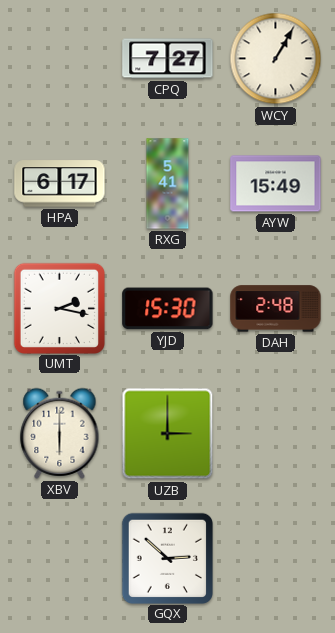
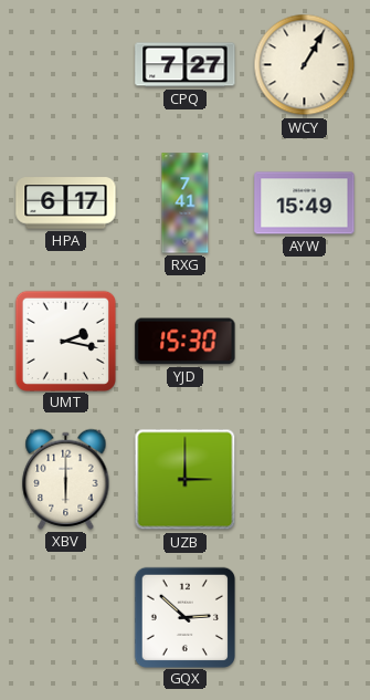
RXG: 5:41 -> 7:41
DAH: 2:48 -> none
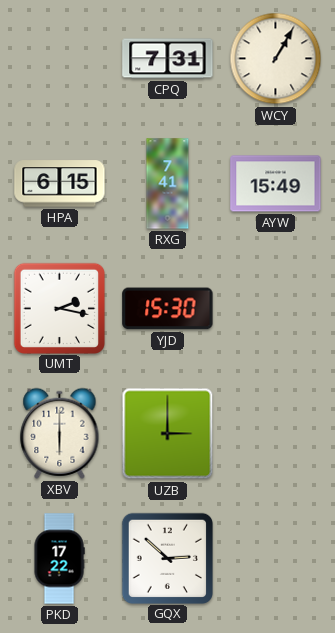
CPQ: 7:27 -> 7:31
HPA: 6:17 -> 6:15
PKD: none -> 17:22
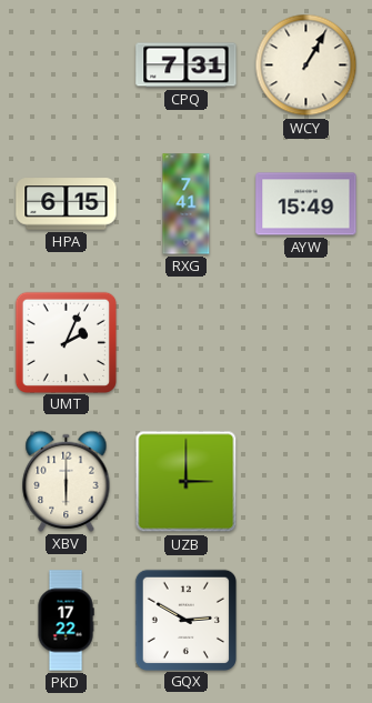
UMT: 2:17 -> 2:04
YJD: 15:30 -> none
GQX: 2:52 -> 2:50
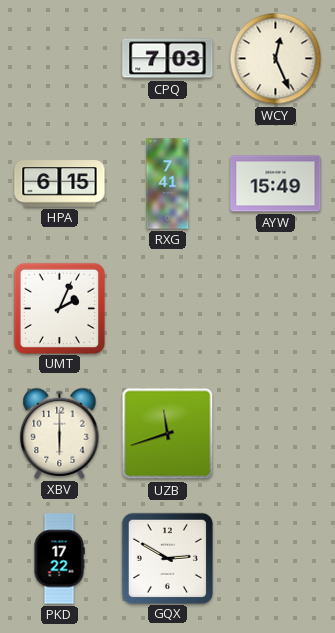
CPQ: 7:31 -> 7:03
WCY: 1:05 -> 12:26
UZB: 3:00 -> 11:42
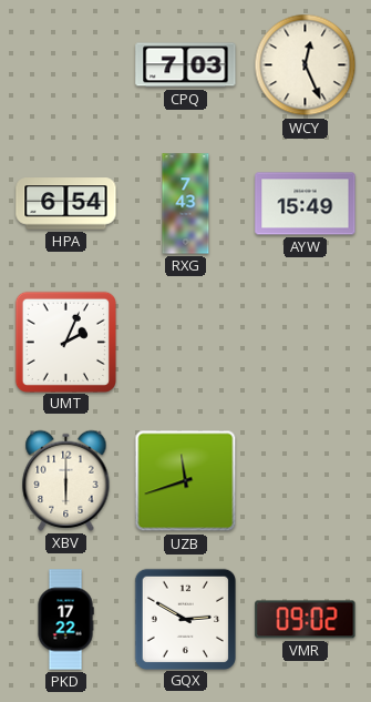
HPA: 6:15 -> 6:54
RXG: 7:41 -> 7:43
VMR: none -> 09:02
